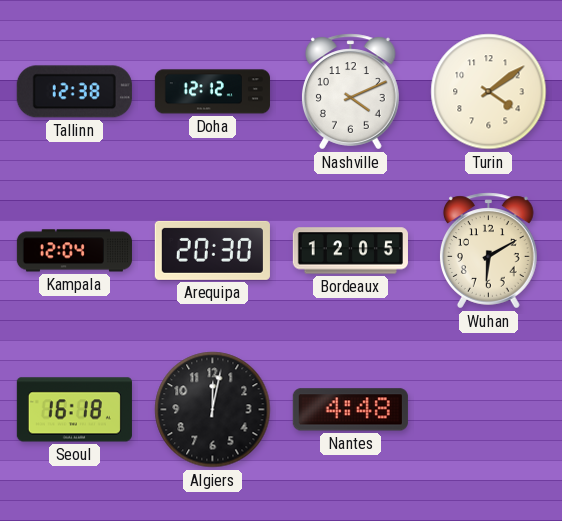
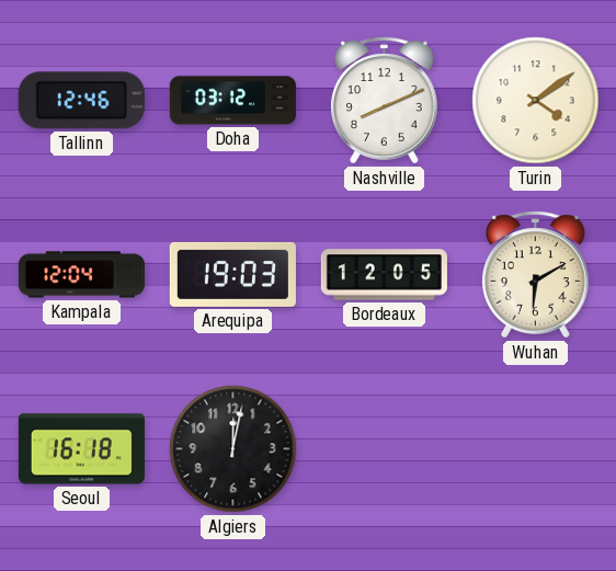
Tallinn: 12:38 -> 12:46
Doha: 12:12 -> 03:12
Nashville: 4:11 -> 8:11
Arequipa: 20:30 -> 19:03
Nantes: 4:48 -> none
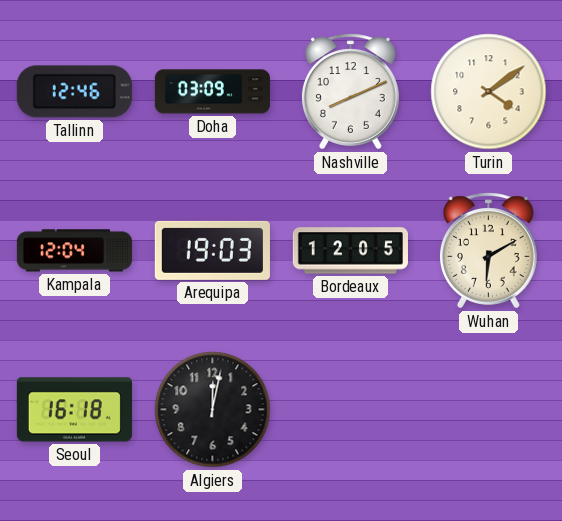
Doha: 03:12 -> 03:09
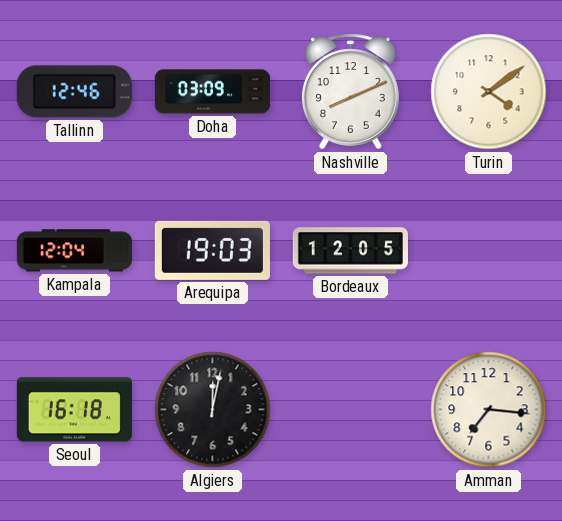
Wuhan: 6:10 -> none
Amman: none -> 7:16
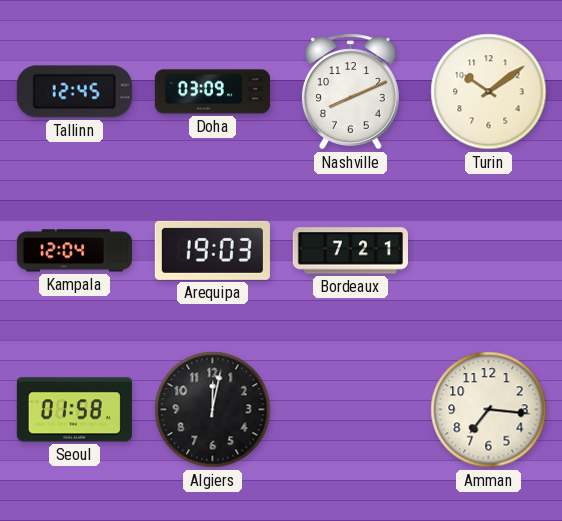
Tallinn: 12:46 -> 12:45
Turin: 4:09 -> 10:09
Bordeaux: 12:05 -> 7:21
Seoul: 16:18 -> 01:58
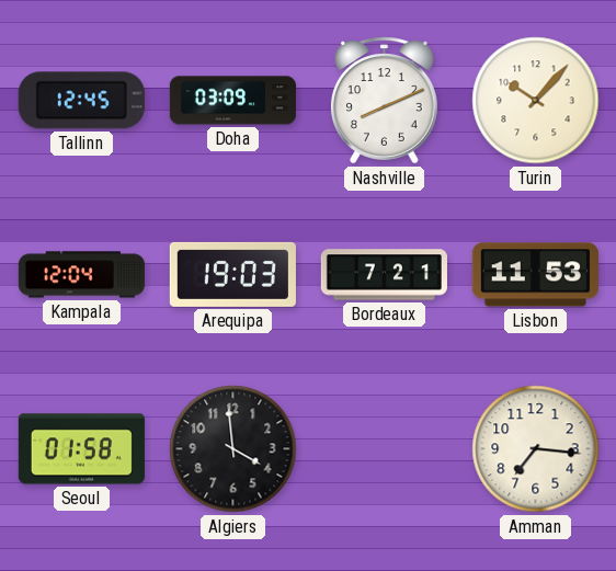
Turin: 10:09 -> 10:07
Lisbon: none -> 11:53
Algiers: 12:02 -> 3:59
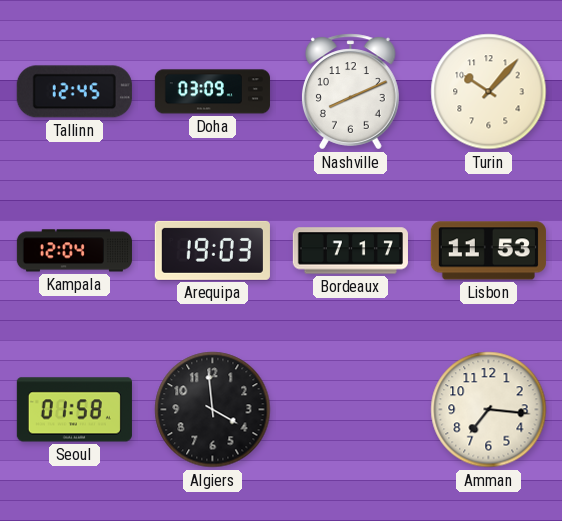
Bordeaux: 7:21 -> 7:17
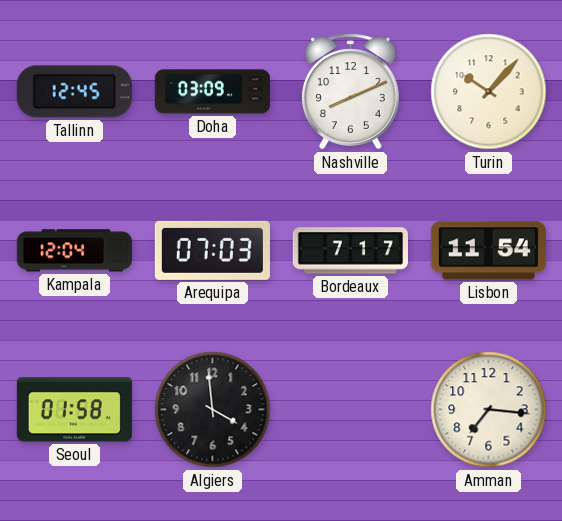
Arequipa: 19:03 -> 07:03
Lisbon: 11:53 -> 11:54
